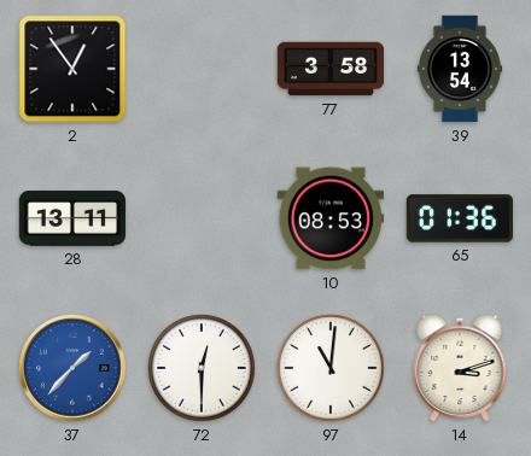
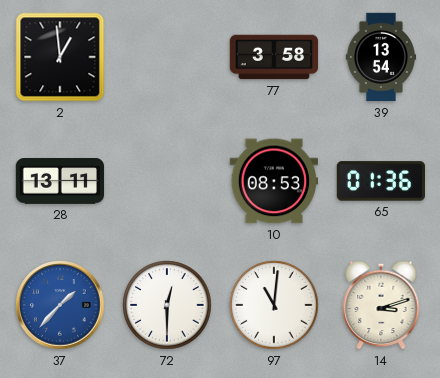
2: 12:54 -> 12:59
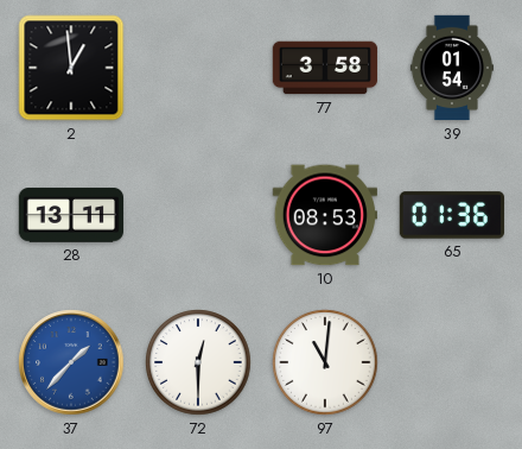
39: 13:54 -> 01:54
14: 3:12 -> none
